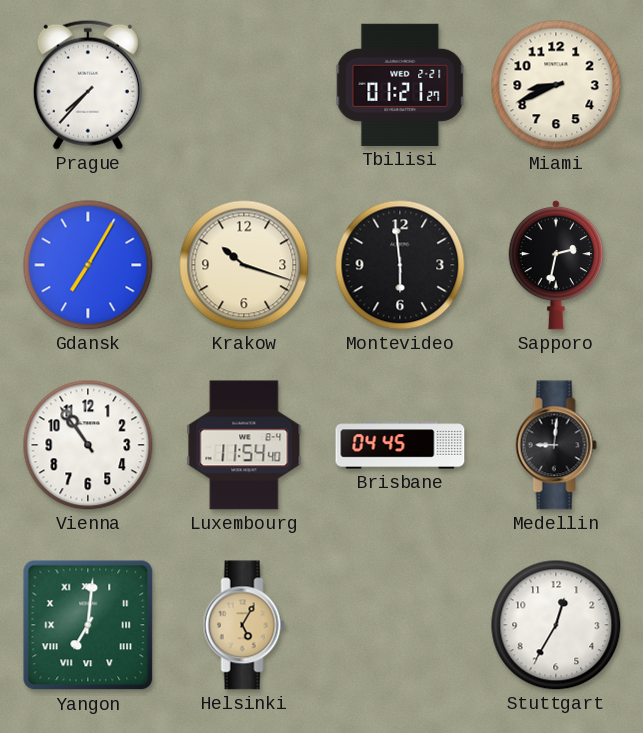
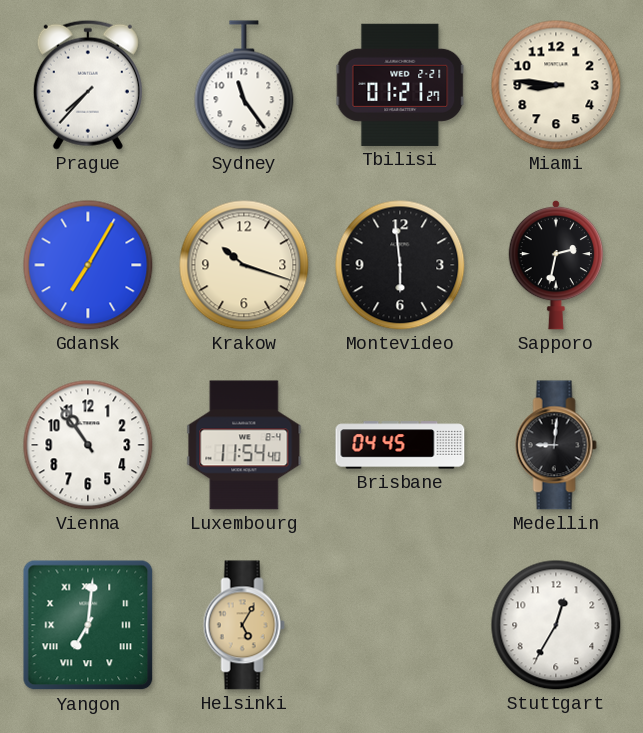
Sydney: none -> 11:24
Miami: 8:41 -> 8:46
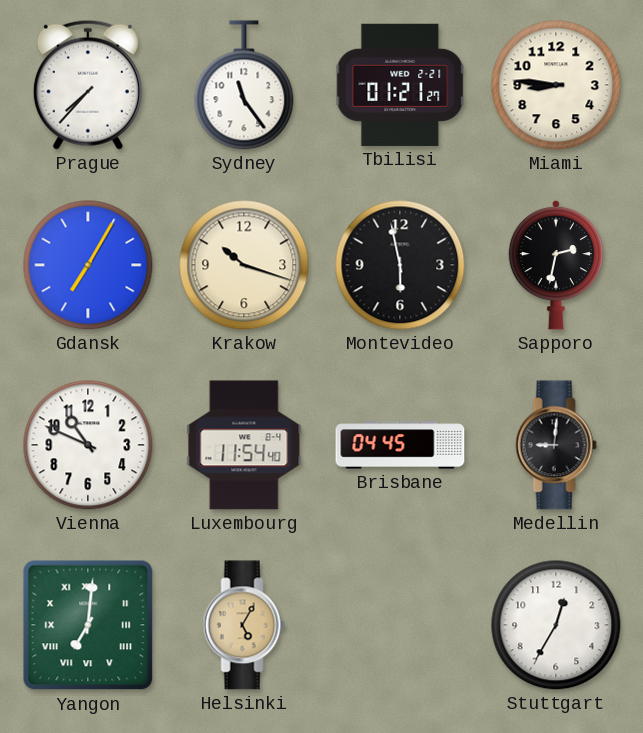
Montevideo: 5:59 -> 5:58
Vienna: 10:54 -> 10:49
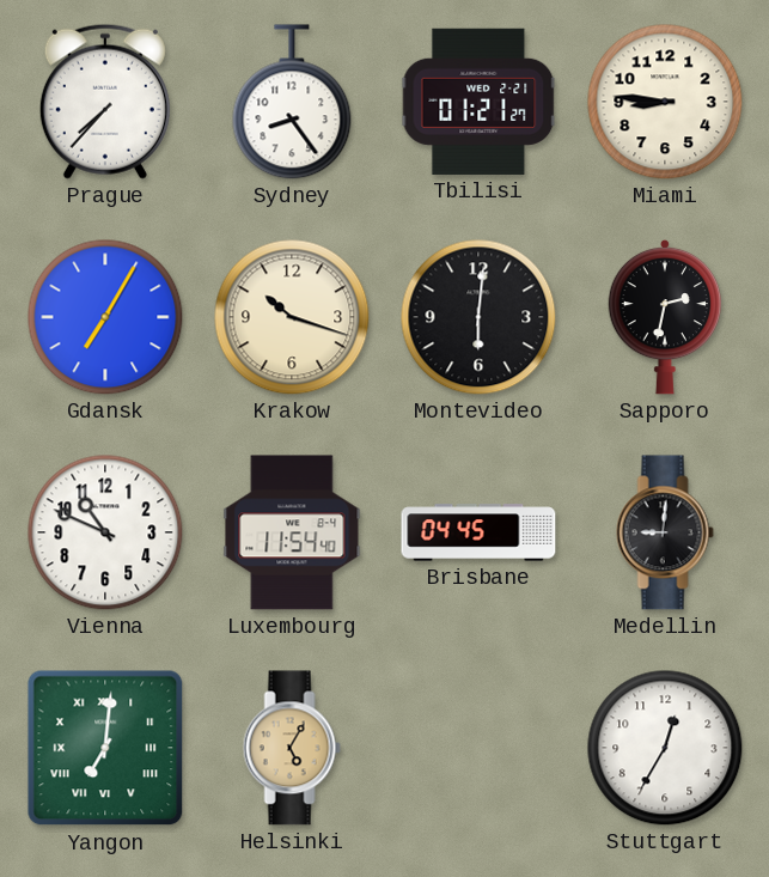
Sydney: 11:24 -> 8:24
Montevideo: 5:58 -> 6:01
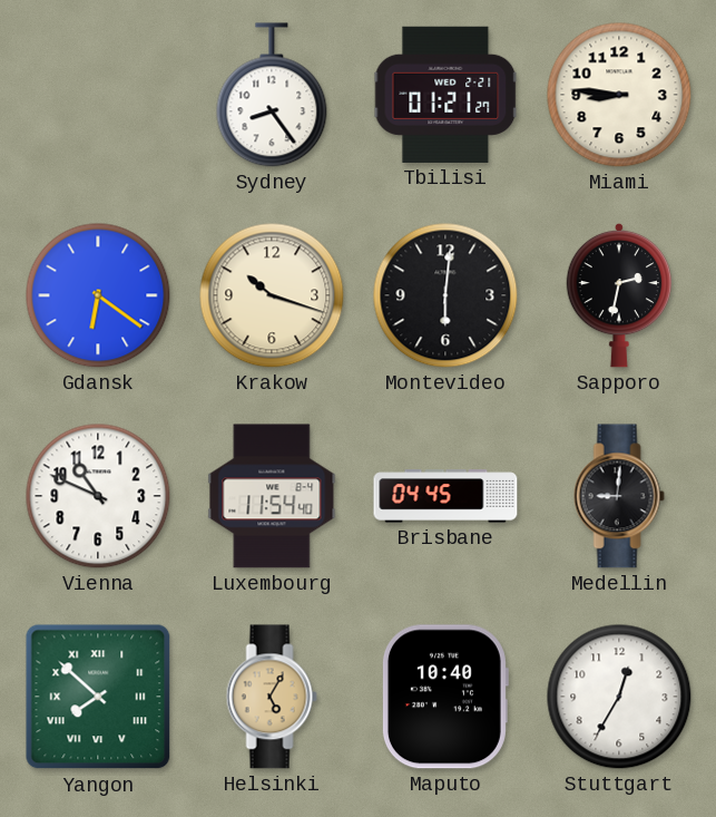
Prague: 7:37 -> none
Gdansk: 7:05 -> 6:21
Yangon: 7:01 -> 7:52
Maputo: none -> 10:40
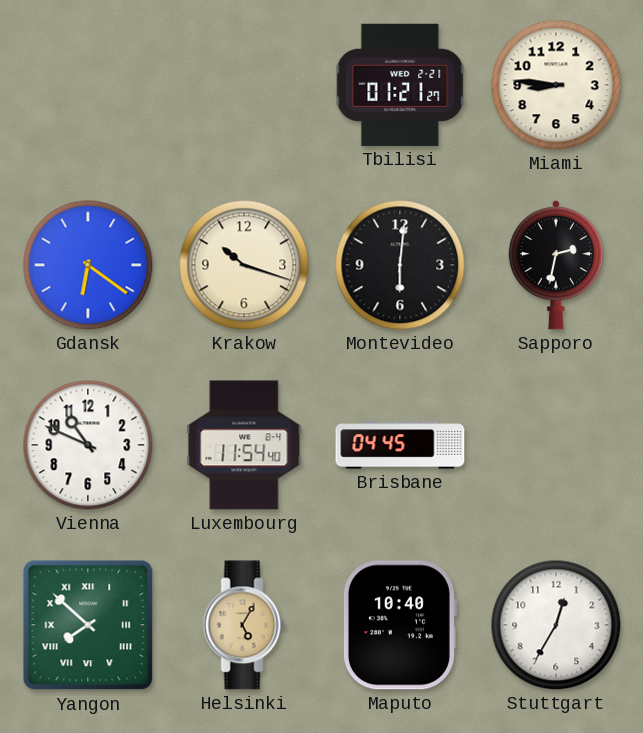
Sydney: 8:24 -> none
Medellin: 9:01 -> none
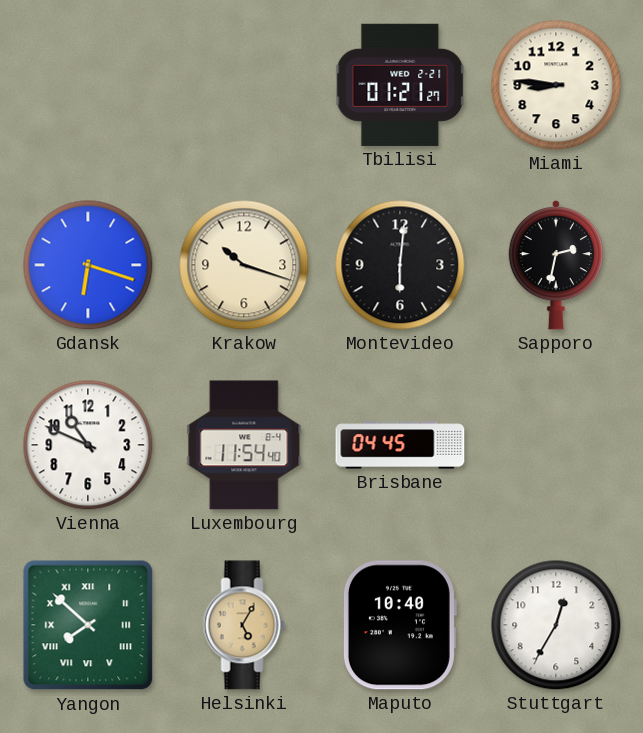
Gdansk: 6:21 -> 6:18
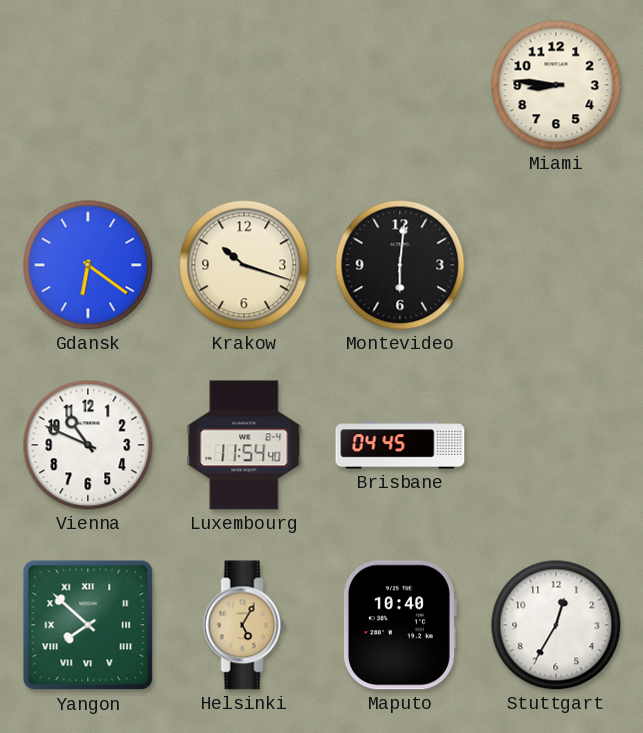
Tbilisi: 01:21 -> none
Gdansk: 6:18 -> 6:21
Sapporo: 2:32 -> none
